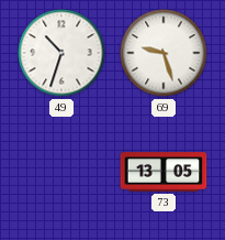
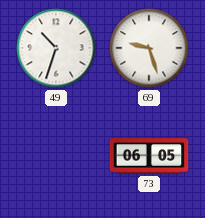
73: 13:05 -> 06:05
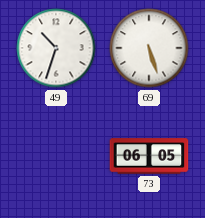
69: 9:27 -> 5:27
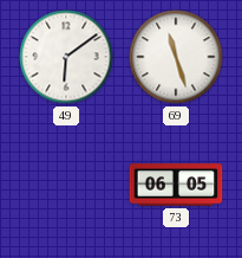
49: 10:33 -> 6:09
69: 5:27 -> 11:27
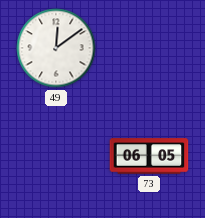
49: 6:09 -> 12:09
69: 11:27 -> none
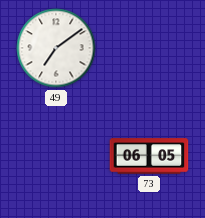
49: 12:09 -> 7:09
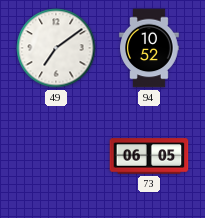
94: none -> 10:52
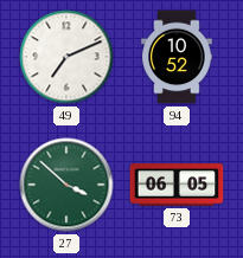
49: 7:09 -> 7:11
27: none -> 3:52
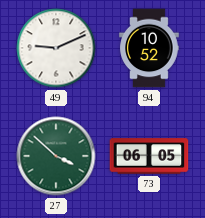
49: 7:11 -> 9:11
